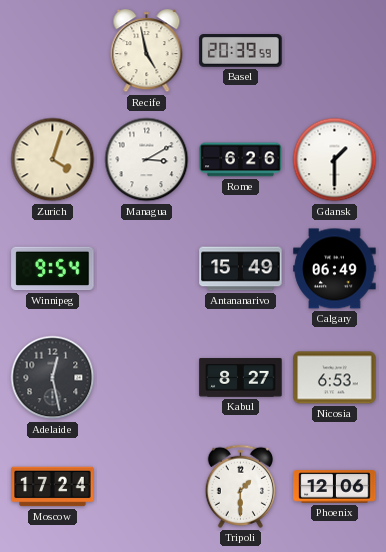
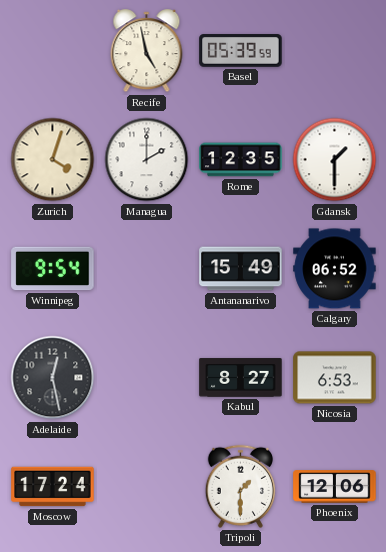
Basel: 20:39 -> 05:39
Managua: 3:10 -> 2:00
Rome: 6:26 -> 12:35
Calgary: 06:49 -> 06:52
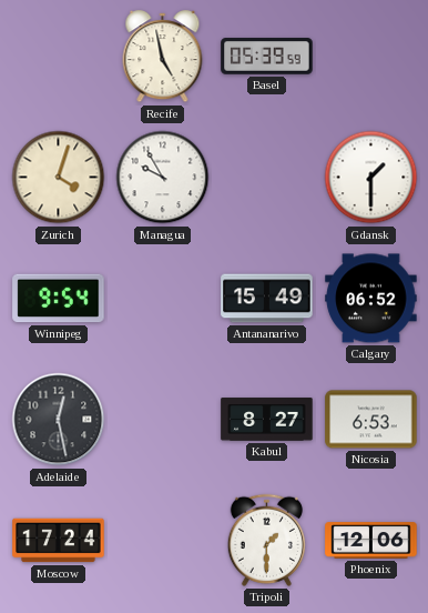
Managua: 2:00 -> 9:55
Rome: 12:35 -> none
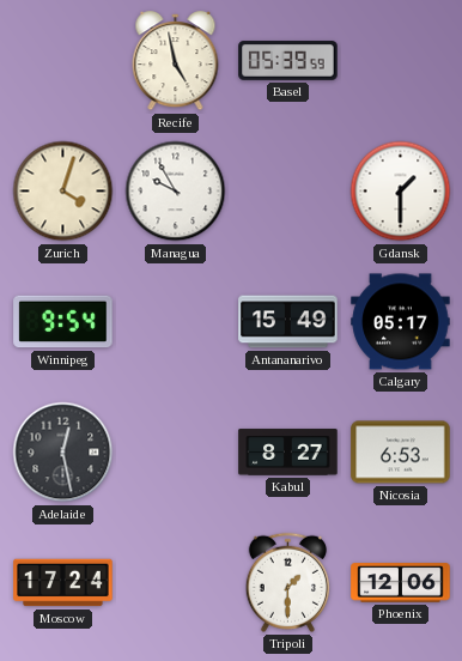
Calgary: 06:52 -> 05:17
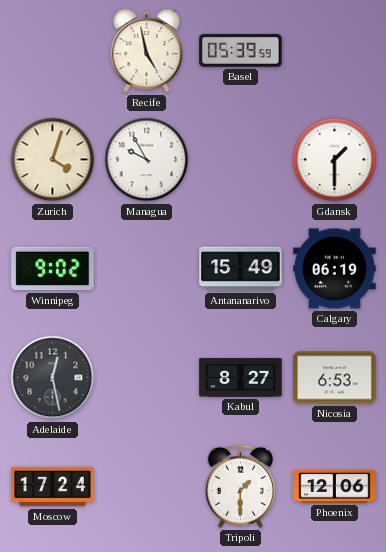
Winnipeg: 9:54 -> 9:02
Calgary: 05:17 -> 06:19
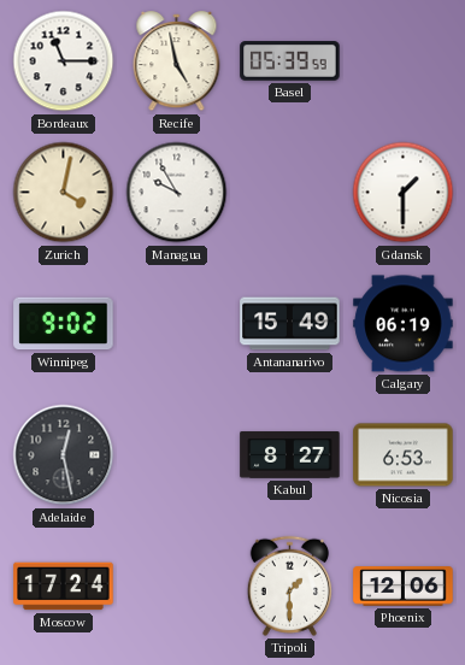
Bordeaux: none -> 11:15
Zurich: 4:03 -> 4:02
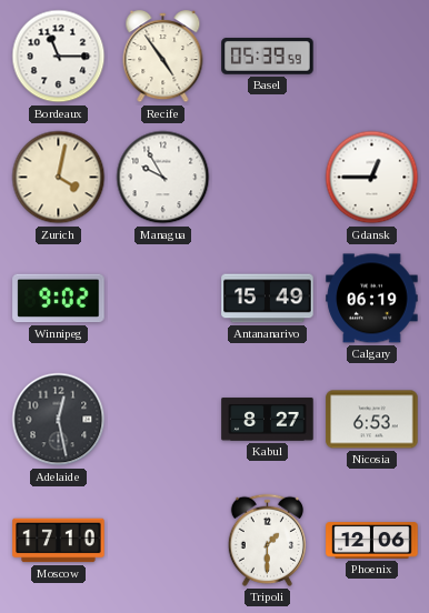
Recife: 4:58 -> 4:54
Gdansk: 1:30 -> 12:45
Moscow: 17:24 -> 17:10
